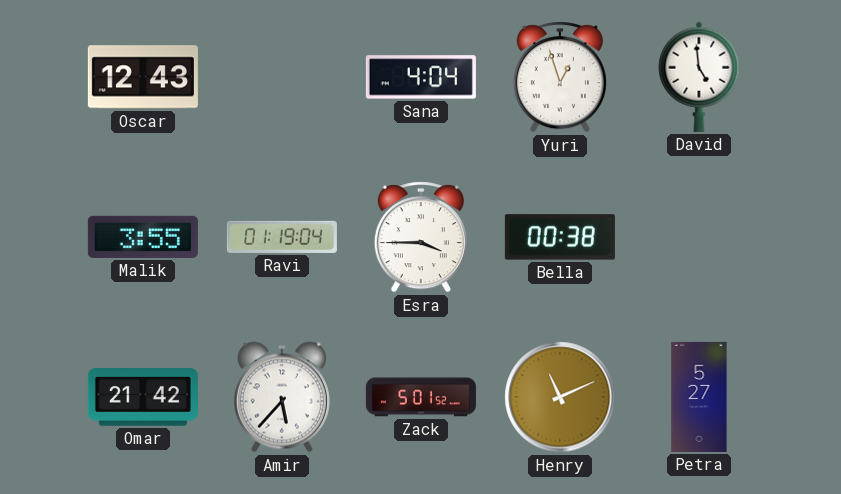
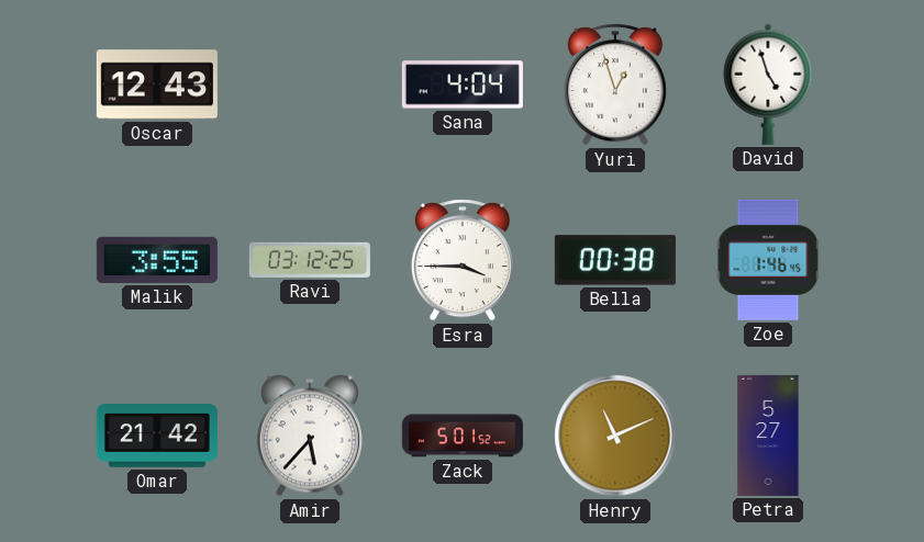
David: 4:59 -> 4:57
Ravi: 01:19 -> 03:12
Zoe: none -> 1:46
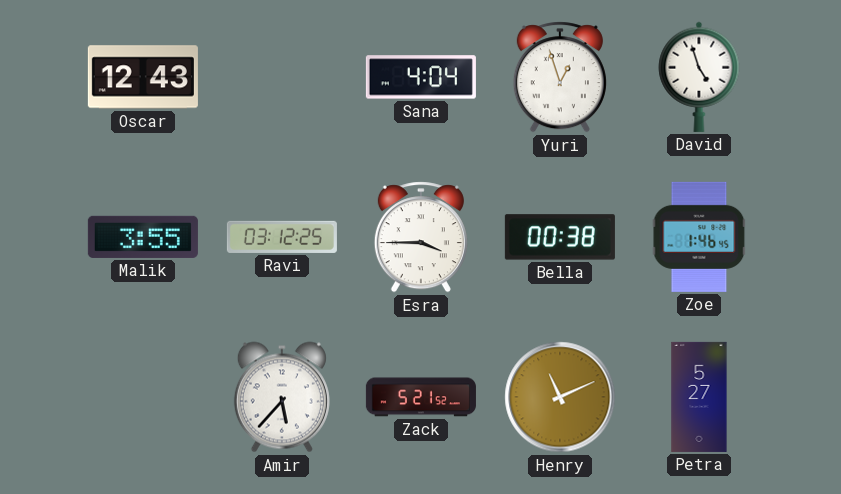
Omar: 21:42 -> none
Zack: 5:01 -> 5:21
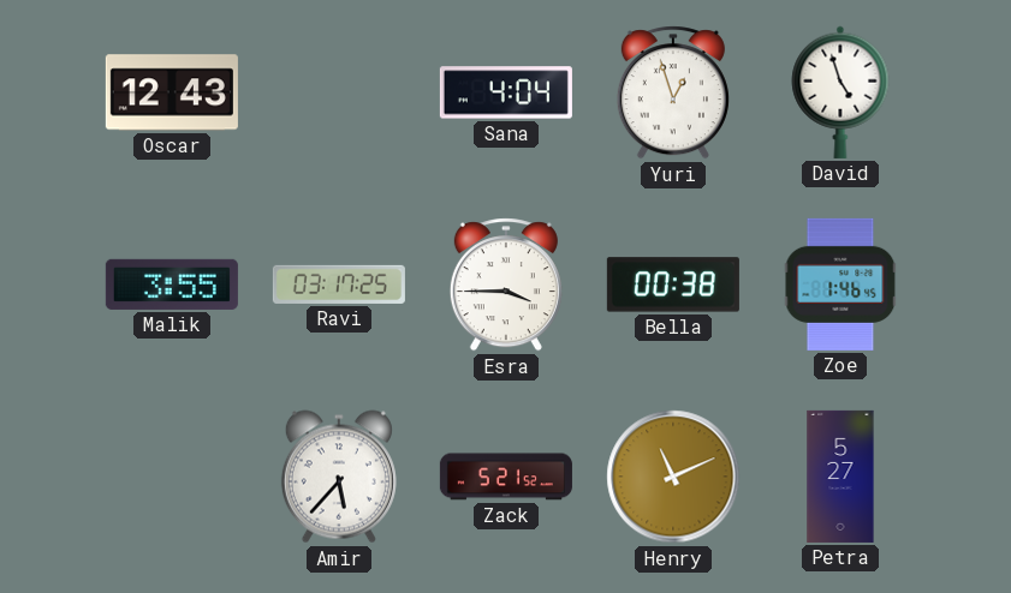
Ravi: 03:12 -> 03:17
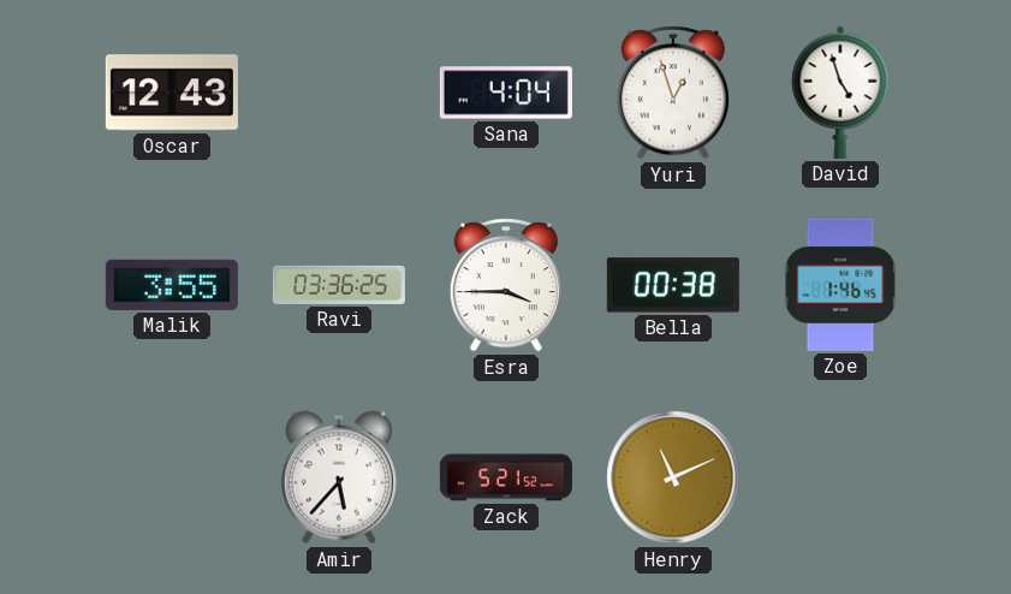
Ravi: 03:17 -> 03:36
Petra: 5:27 -> none
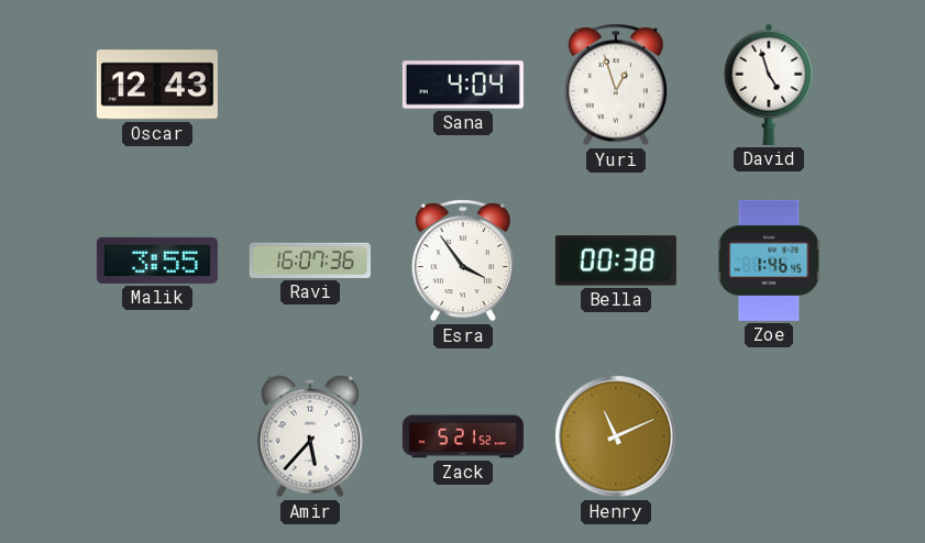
Ravi: 03:36 -> 16:07
Esra: 3:45 -> 3:54
